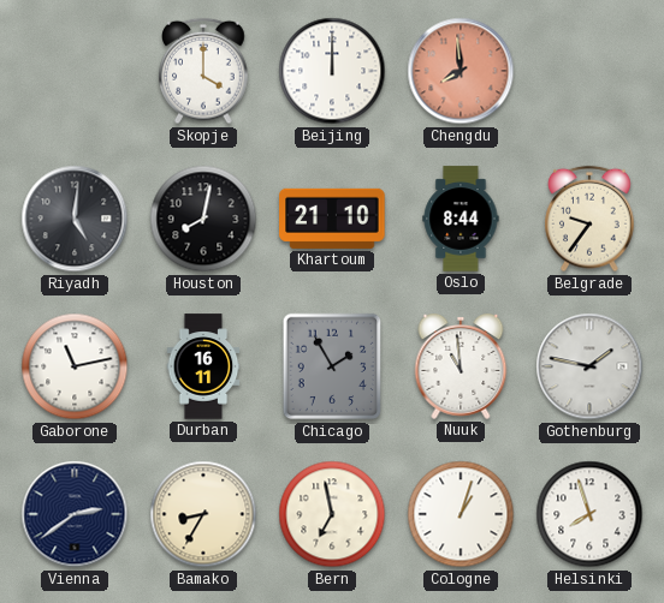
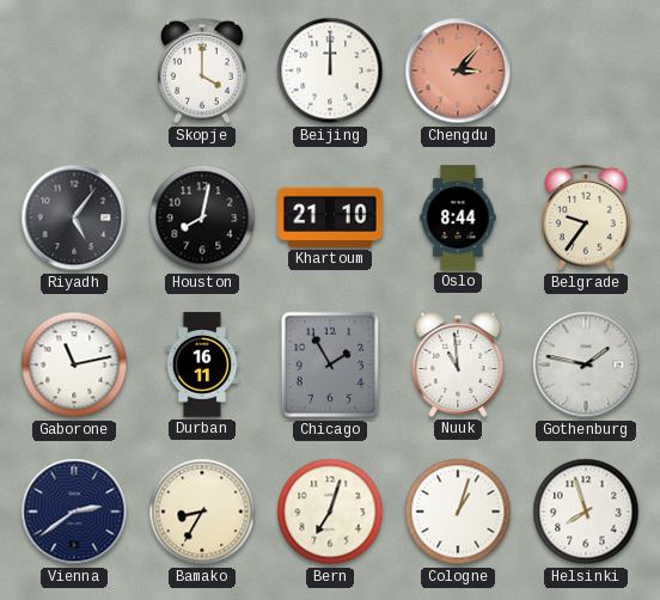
Chengdu: 7:59 -> 3:07
Riyadh: 5:01 -> 5:06
Bern: 6:58 -> 7:03
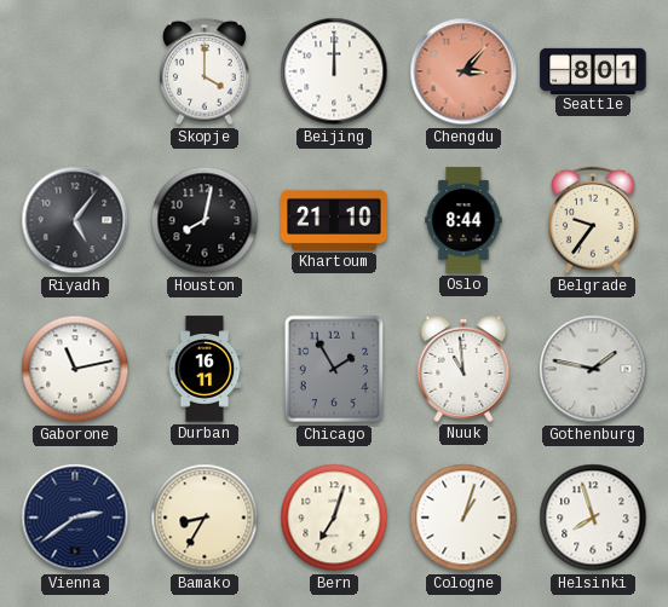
Seattle: none -> 8:01
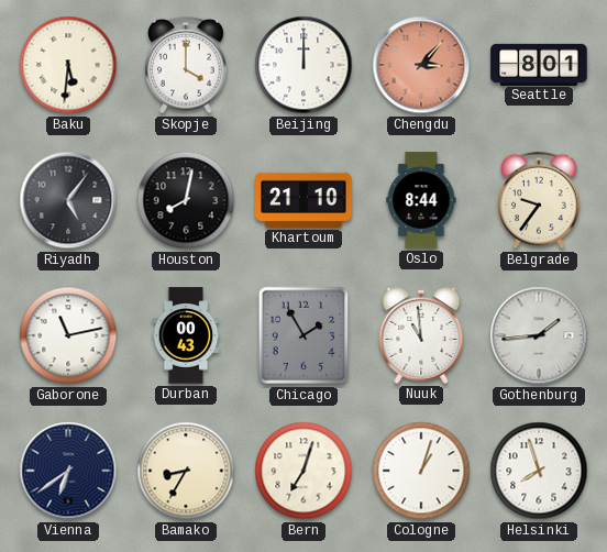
Baku: none -> 5:31
Durban: 16:11 -> 00:43
Gothenburg: 1:47 -> 1:44
Vienna: 2:39 -> 6:39
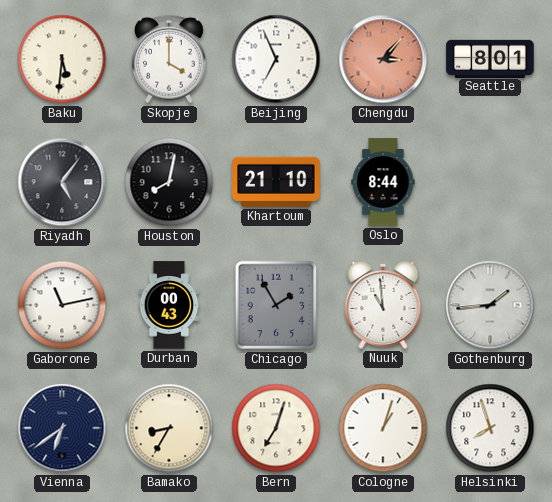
Beijing: 12:00 -> 6:56
Belgrade: 9:36 -> none
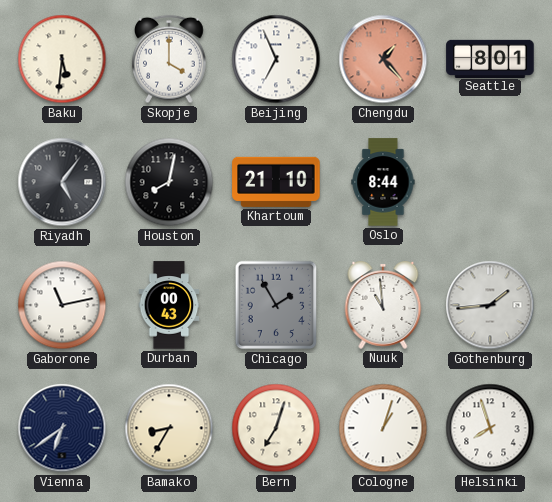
Chengdu: 3:07 -> 1:23
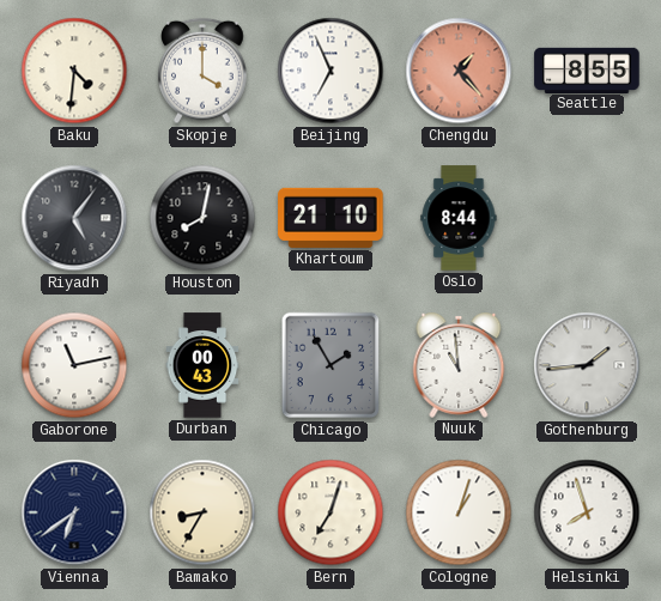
Baku: 5:31 -> 4:31
Seattle: 8:01 -> 8:55
